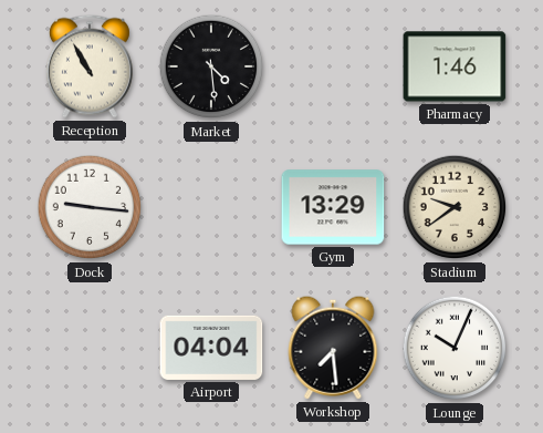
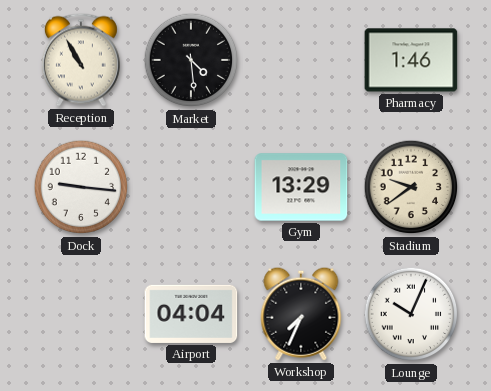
Workshop: 7:29 -> 7:34
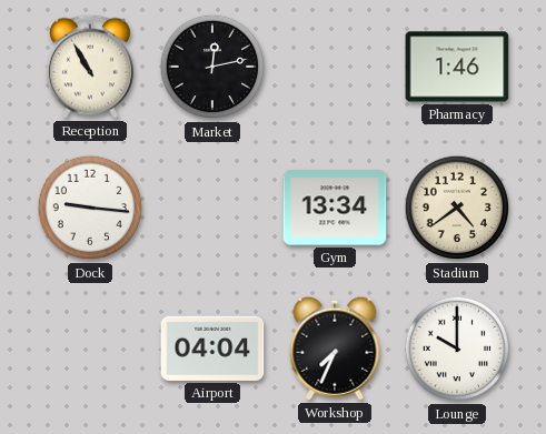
Market: 4:29 -> 12:13
Gym: 13:29 -> 13:34
Stadium: 9:39 -> 4:39
Lounge: 10:04 -> 10:00
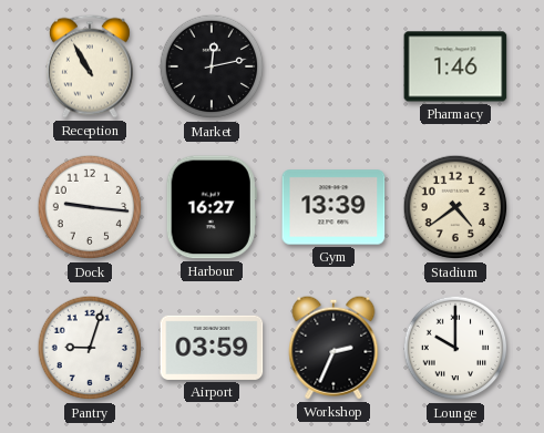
Harbour: none -> 16:27
Gym: 13:34 -> 13:39
Pantry: none -> 9:03
Airport: 04:04 -> 03:59
Workshop: 7:34 -> 2:34
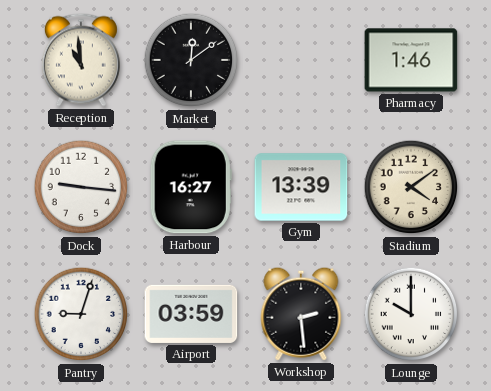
Reception: 10:55 -> 10:59
Market: 12:13 -> 12:09
Stadium: 4:39 -> 4:09
Workshop: 2:34 -> 2:29
